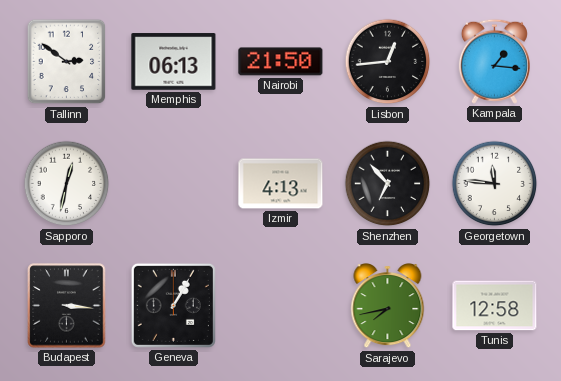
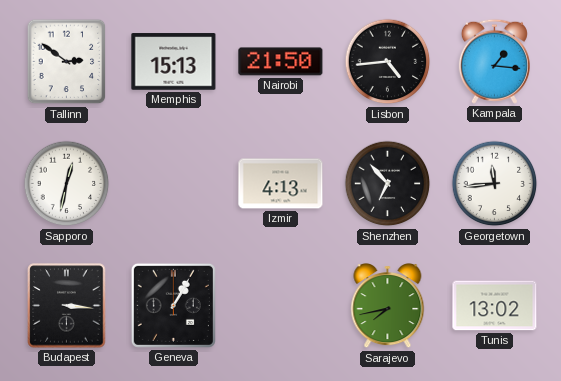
Memphis: 06:13 -> 15:13
Lisbon: 12:44 -> 4:44
Georgetown: 11:46 -> 11:44
Tunis: 12:58 -> 13:02
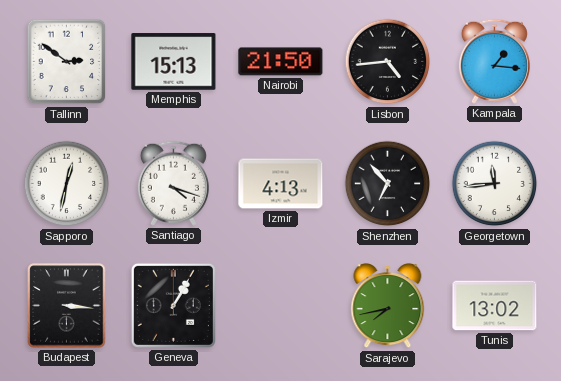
Santiago: none -> 4:18
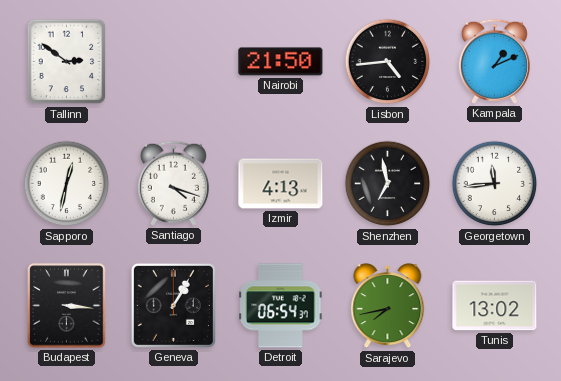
Memphis: 15:13 -> none
Kampala: 1:16 -> 1:11
Shenzhen: 6:53 -> 6:58
Detroit: none -> 06:54
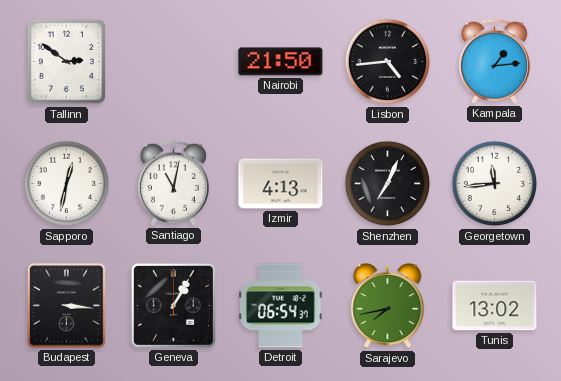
Kampala: 1:11 -> 1:14
Santiago: 4:18 -> 11:02
Shenzhen: 6:58 -> 7:04
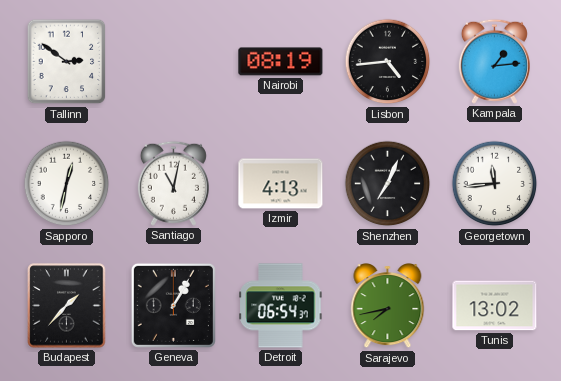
Nairobi: 21:50 -> 08:19
Budapest: 3:16 -> 1:37
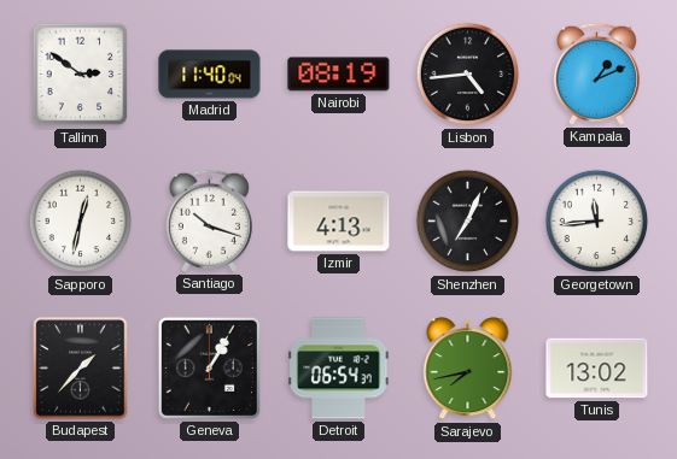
Madrid: none -> 11:40
Kampala: 1:14 -> 1:11
Santiago: 11:02 -> 10:18
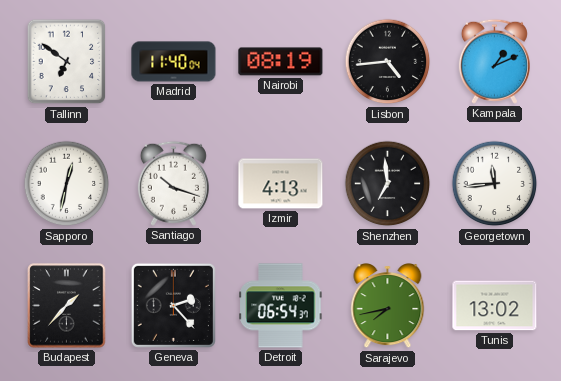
Tallinn: 2:51 -> 6:51
Shenzhen: 7:04 -> 6:59
Geneva: 1:05 -> 2:23
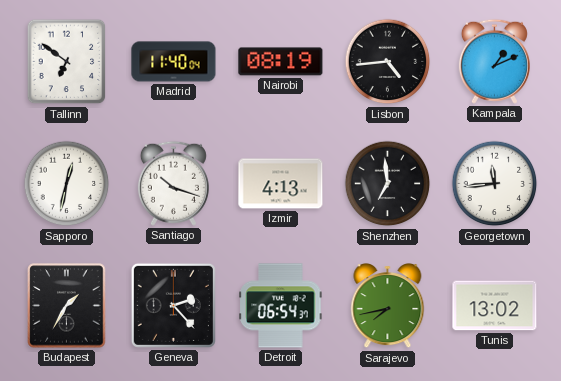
Budapest: 1:37 -> 1:35
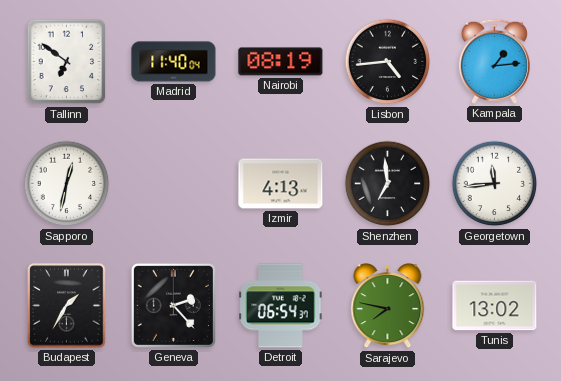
Kampala: 1:11 -> 1:14
Santiago: 10:18 -> none
Sarajevo: 7:43 -> 7:47
